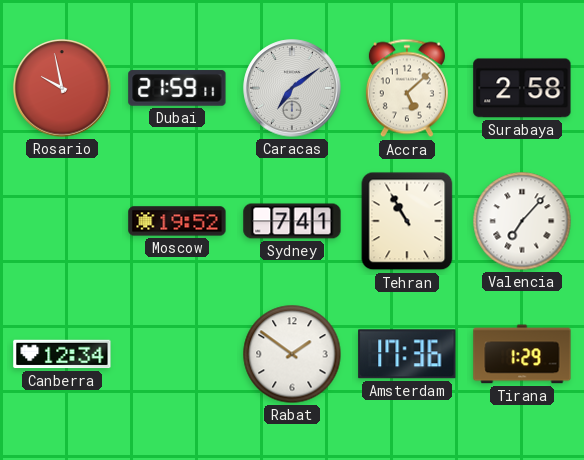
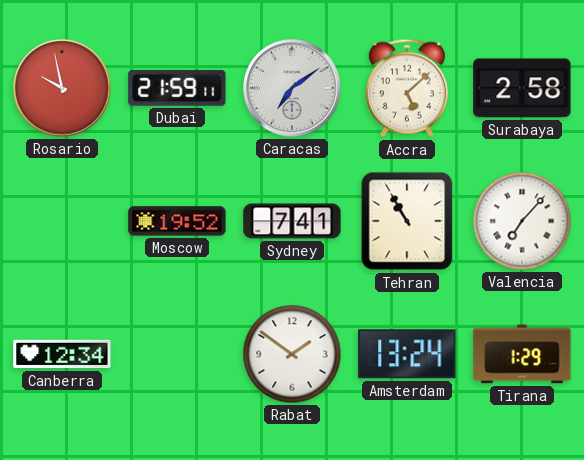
Amsterdam: 17:36 -> 13:24
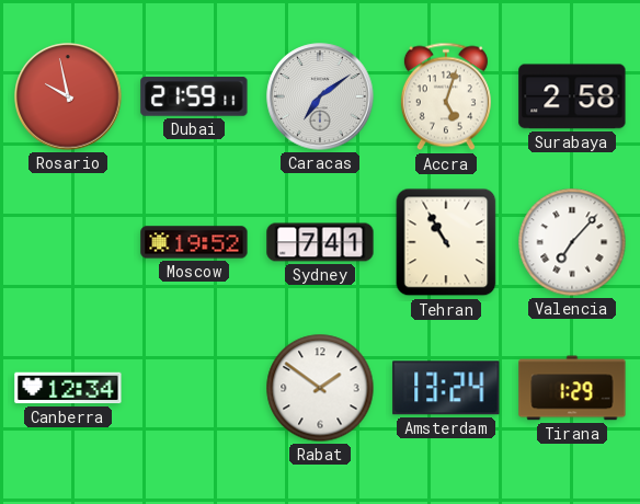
Accra: 5:08 -> 5:03
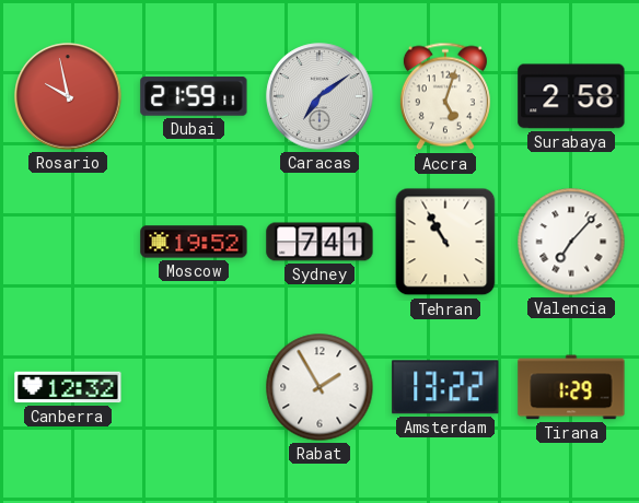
Canberra: 12:34 -> 12:32
Rabat: 1:51 -> 1:55
Amsterdam: 13:24 -> 13:22
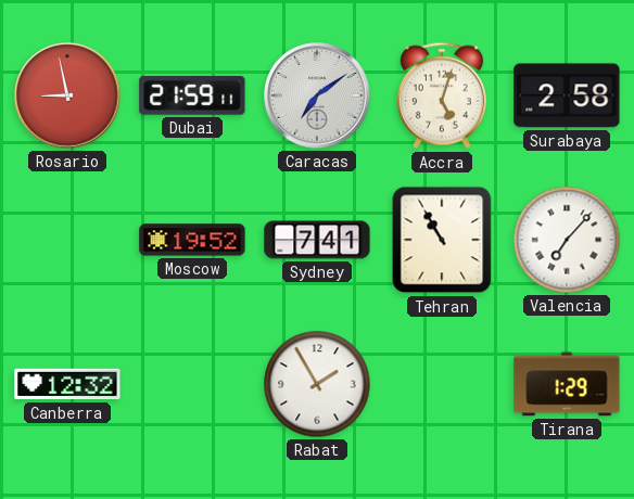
Rosario: 9:58 -> 8:58
Amsterdam: 13:22 -> none
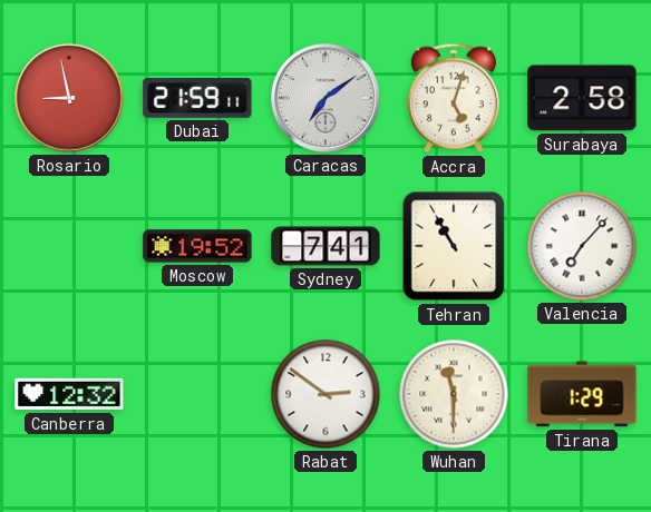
Rabat: 1:55 -> 2:51
Wuhan: none -> 11:30
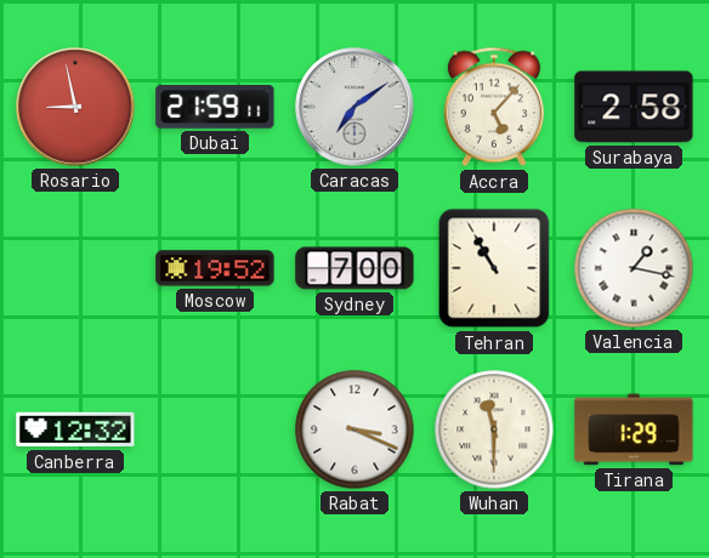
Accra: 5:03 -> 5:07
Sydney: 7:41 -> 7:00
Valencia: 7:07 -> 1:17
Rabat: 2:51 -> 3:19
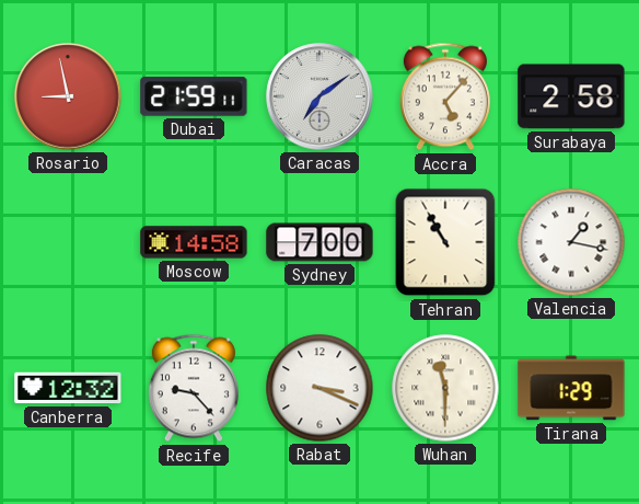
Moscow: 19:52 -> 14:58
Recife: none -> 9:23
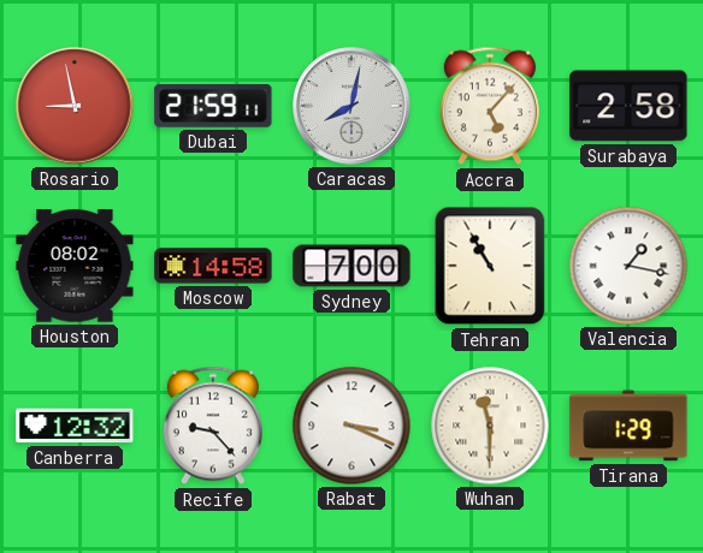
Caracas: 7:09 -> 8:02
Houston: none -> 08:02
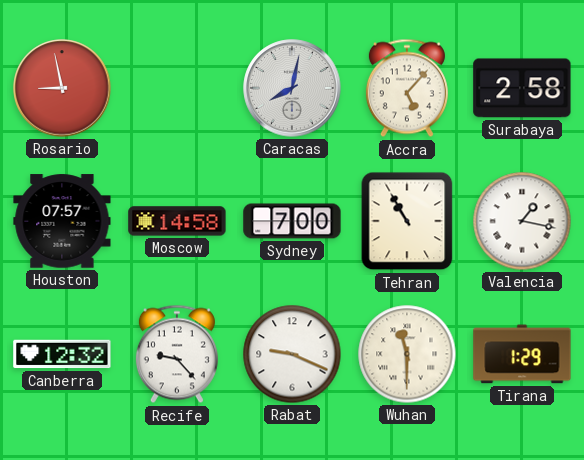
Dubai: 21:59 -> none
Houston: 08:02 -> 07:57
Rabat: 3:19 -> 9:19
